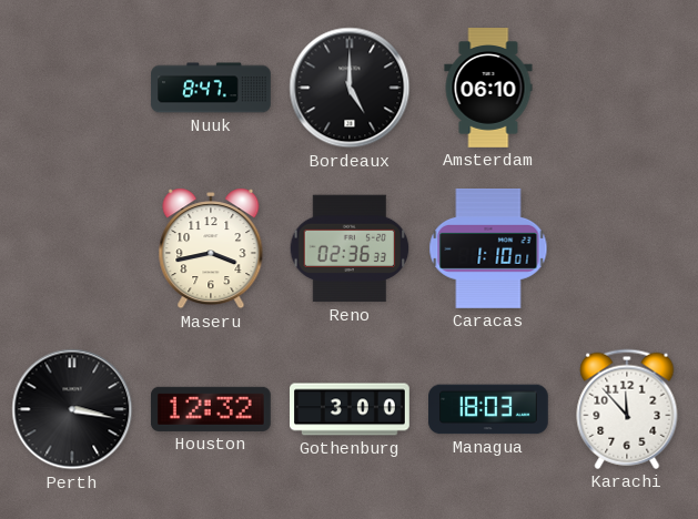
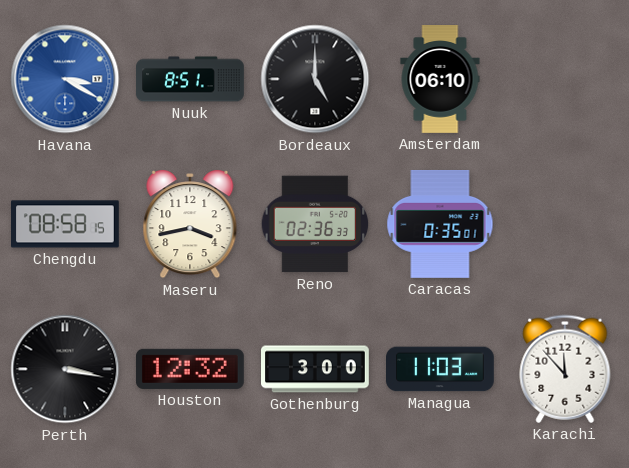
Havana: none -> 3:20
Nuuk: 8:47 -> 8:51
Chengdu: none -> 08:58
Caracas: 1:10 -> 0:35
Managua: 18:03 -> 11:03
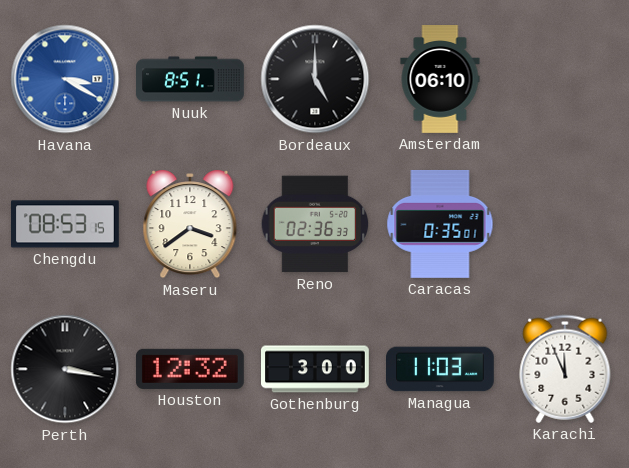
Chengdu: 08:58 -> 08:53
Maseru: 3:43 -> 3:39
Karachi: 11:53 -> 11:56
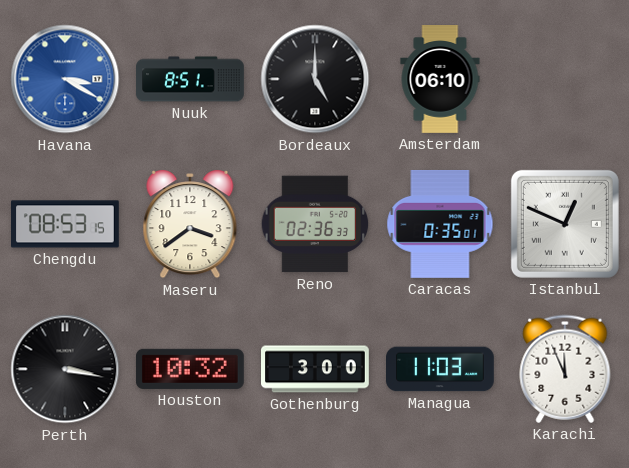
Istanbul: none -> 12:49
Houston: 12:32 -> 10:32
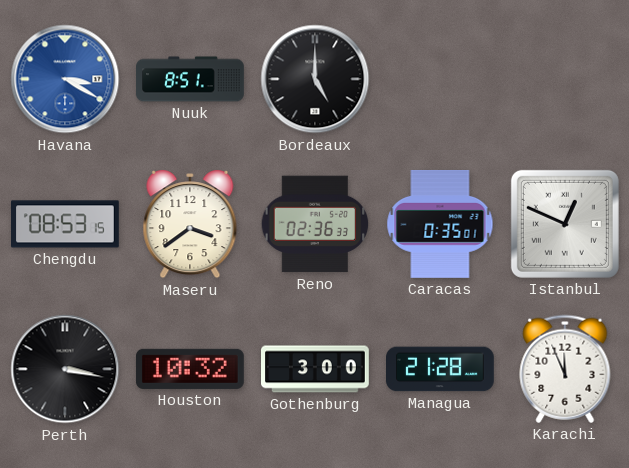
Amsterdam: 06:10 -> none
Managua: 11:03 -> 21:28
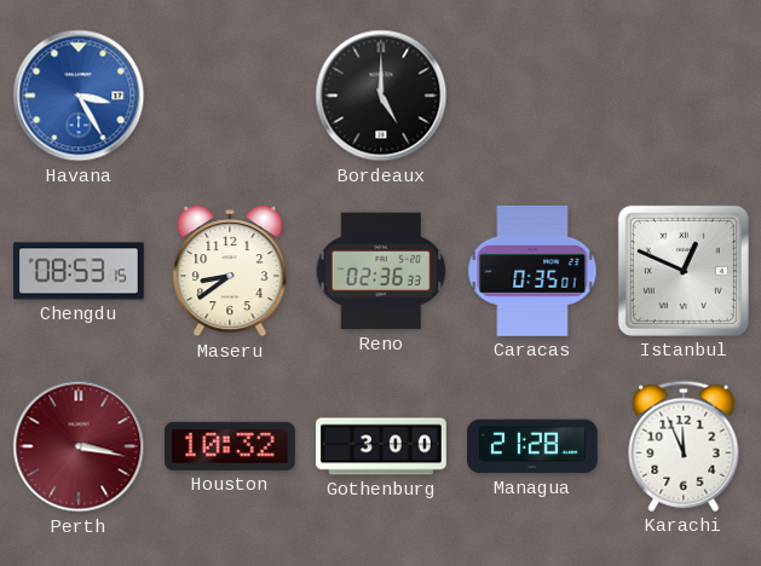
Havana: 3:20 -> 3:25
Nuuk: 8:51 -> none
Maseru: 3:39 -> 8:39
Perth dial: black -> burgundy
